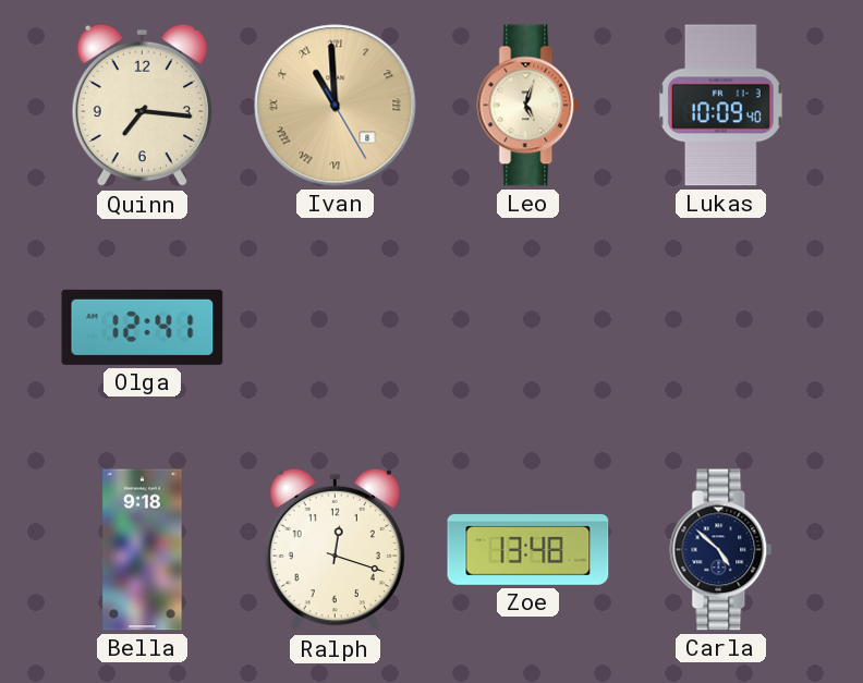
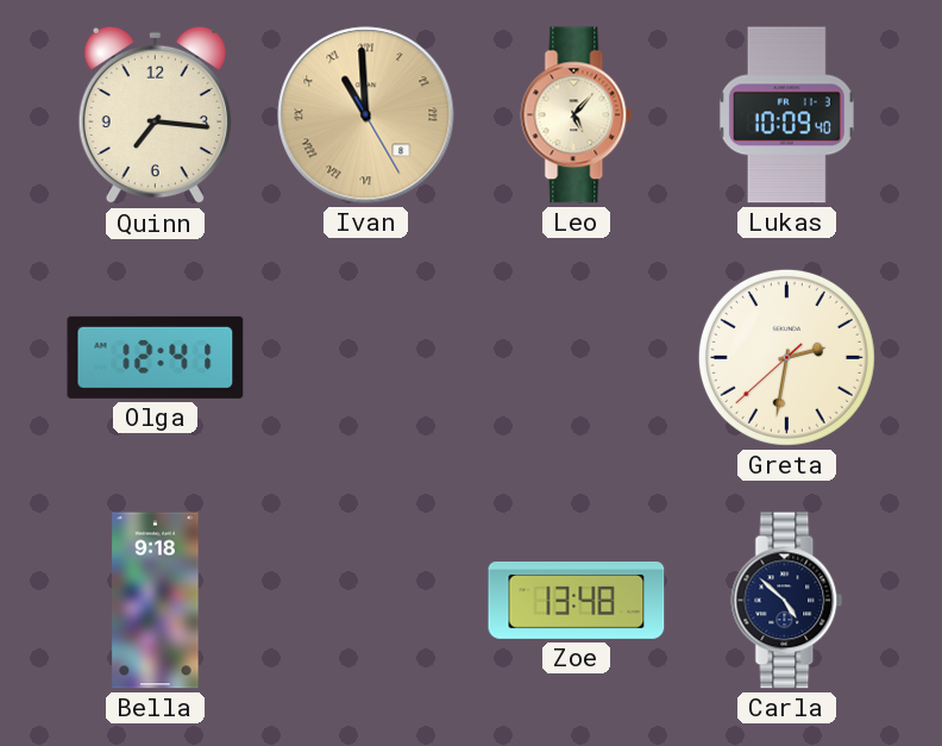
Leo: 5:03 -> 5:07
Greta: none -> 2:31
Ralph: 12:18 -> none
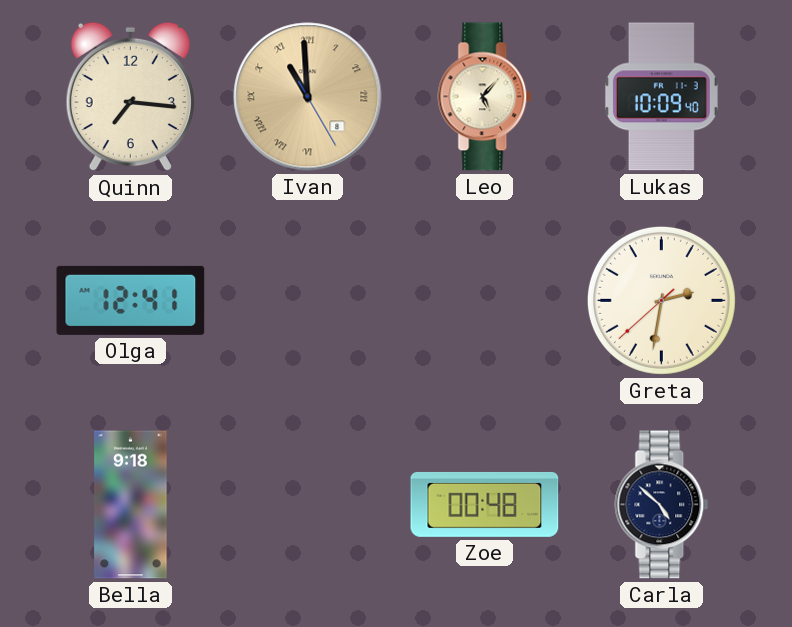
Zoe: 13:48 -> 00:48
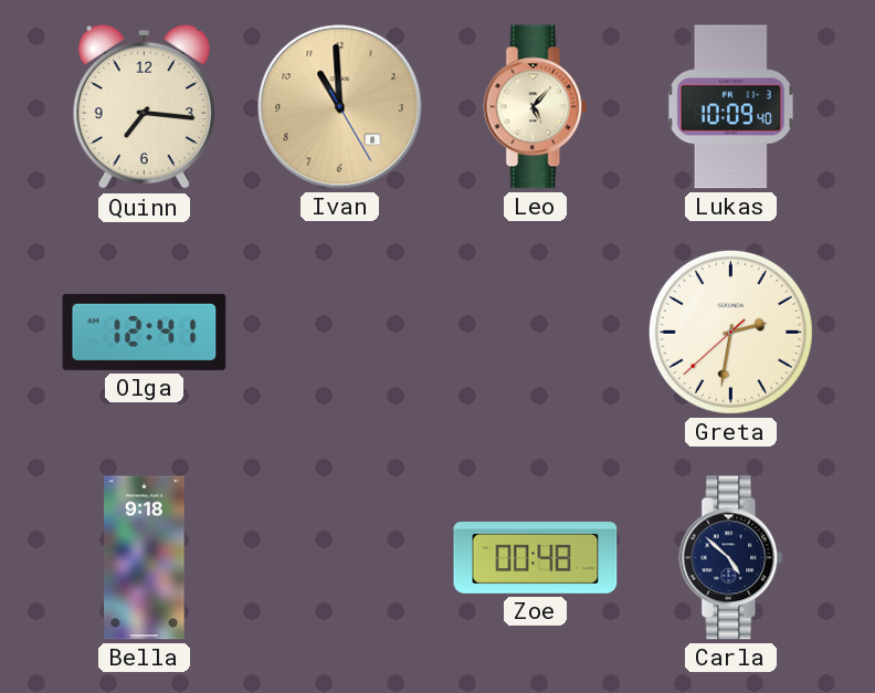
Ivan numerals: Roman -> Arabic
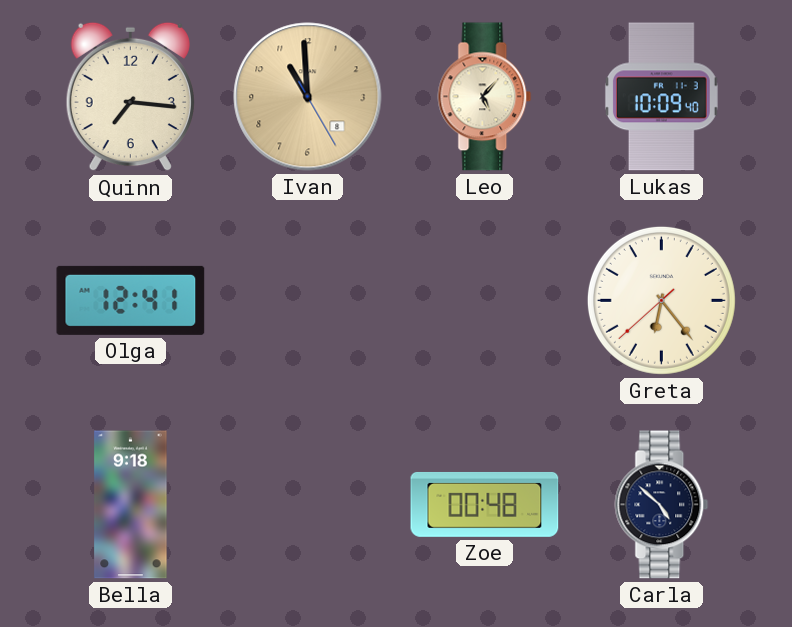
Greta: 2:31 -> 6:23
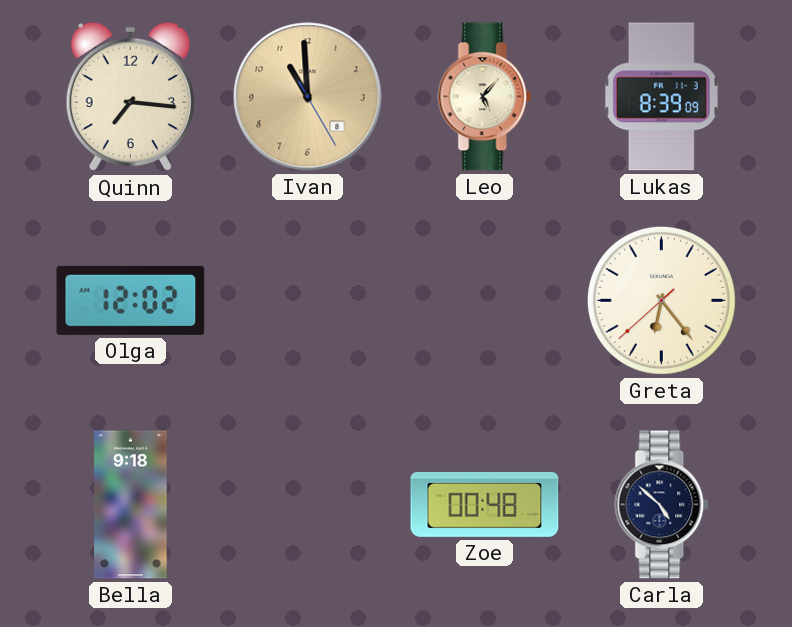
Lukas: 10:09 -> 8:39
Olga: 12:41 -> 12:02
